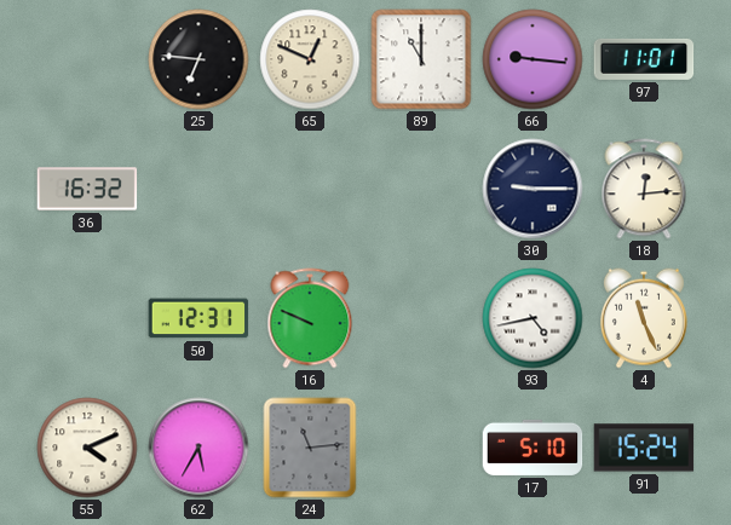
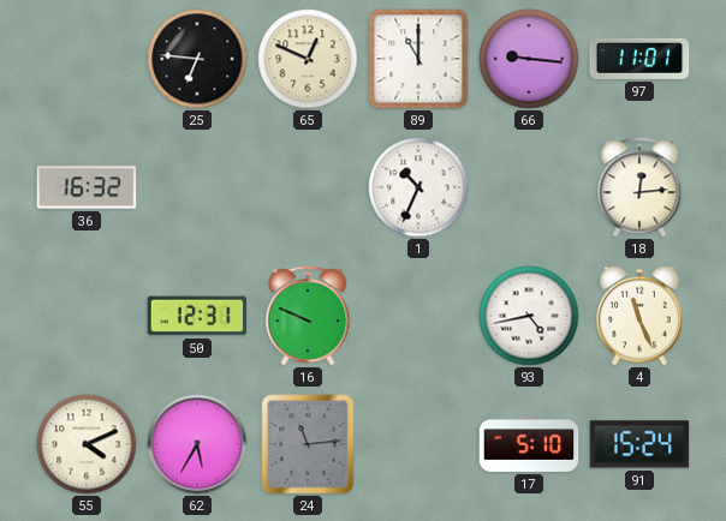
1: none -> 10:34
30: 9:15 -> none
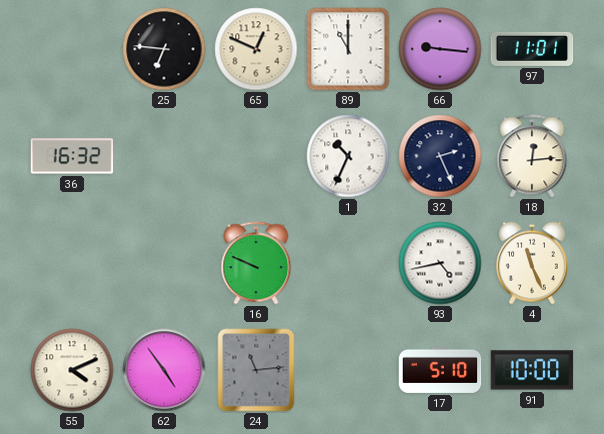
32: none -> 2:26
50: 12:31 -> none
62: 5:35 -> 4:54
91: 15:24 -> 10:00
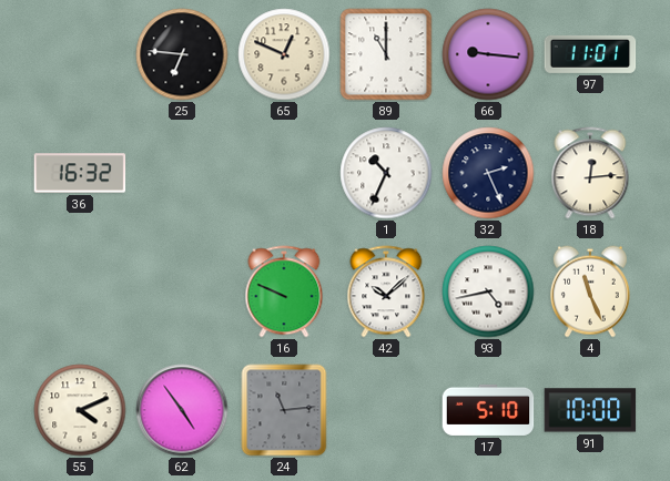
42: none -> 10:08
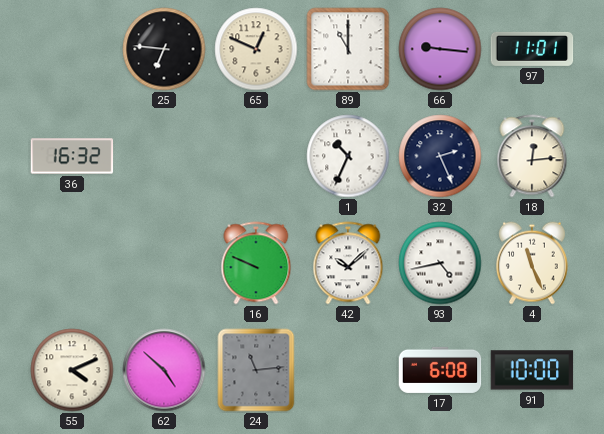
62: 4:54 -> 4:52
17: 5:10 -> 6:08
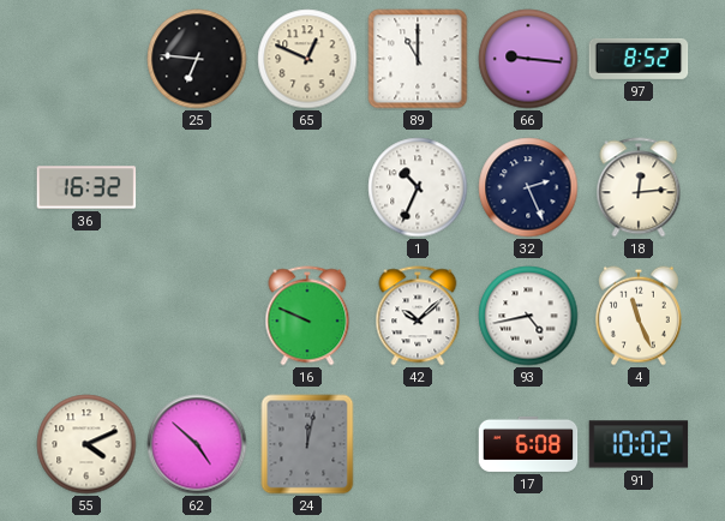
97: 11:01 -> 8:52
24: 11:14 -> 12:02
91: 10:00 -> 10:02
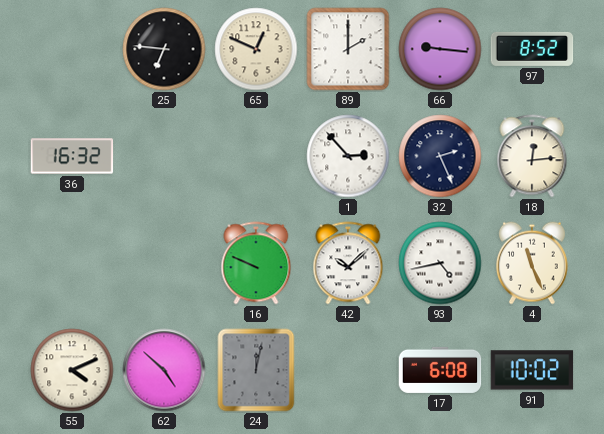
89: 11:00 -> 2:00
1: 10:34 -> 2:53
